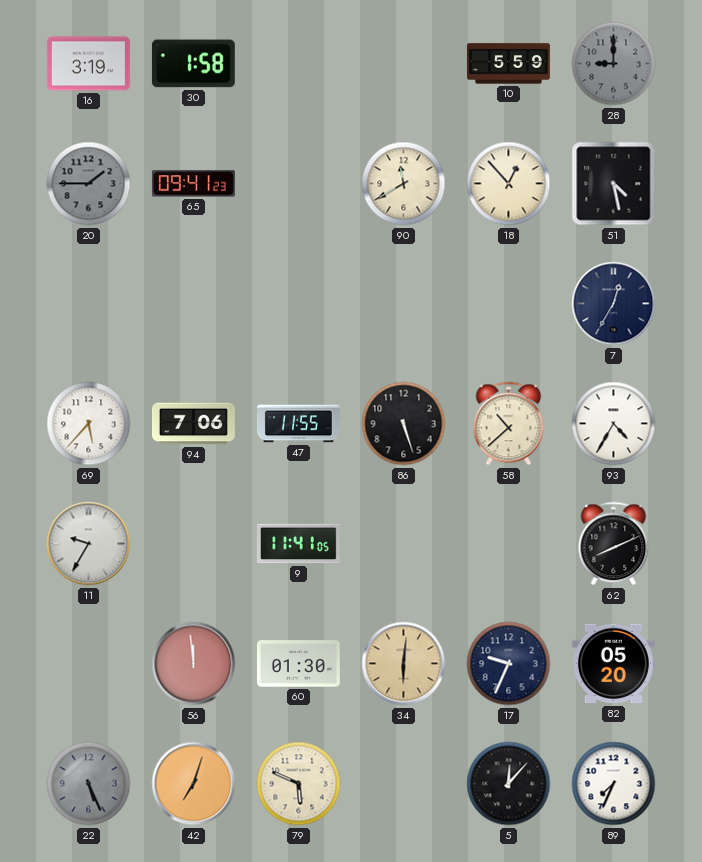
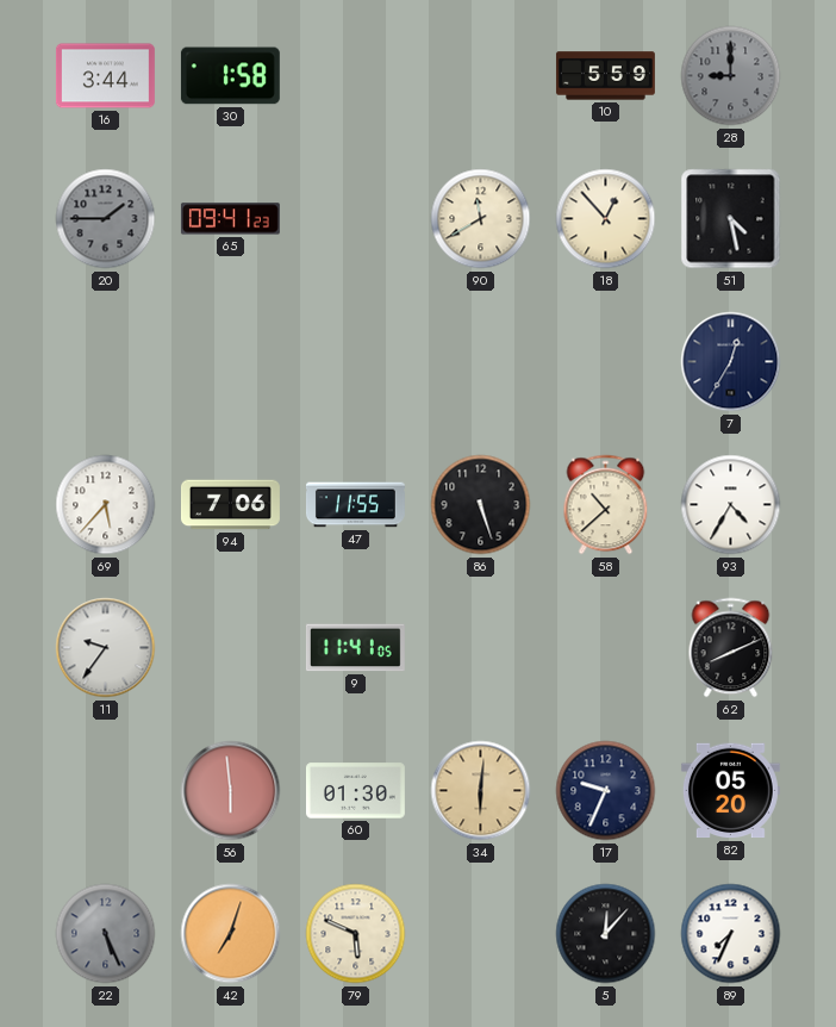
16: 3:19 -> 3:44
11: 9:35 -> 9:36
56: 11:59 -> 5:59
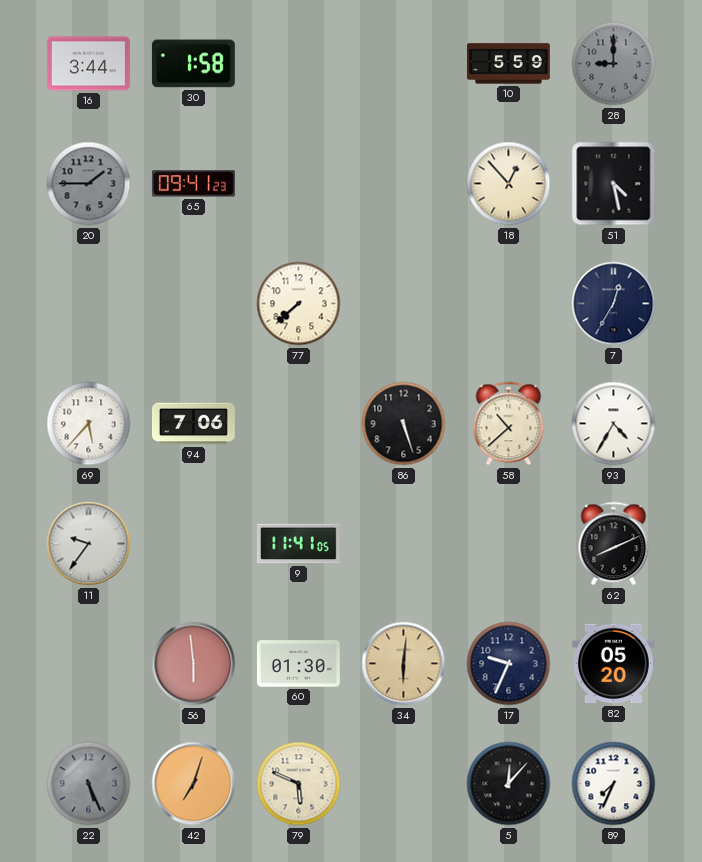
90: 11:40 -> none
77: none -> 7:38
47: 11:55 -> none
